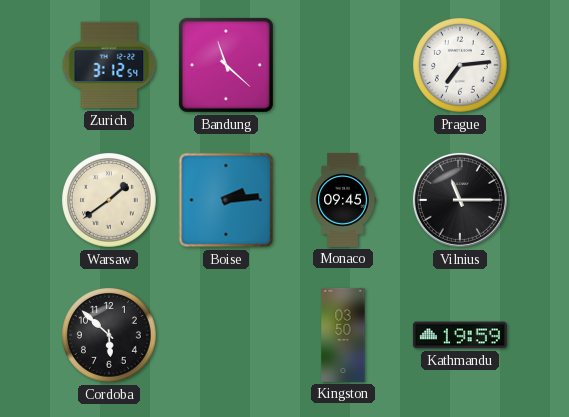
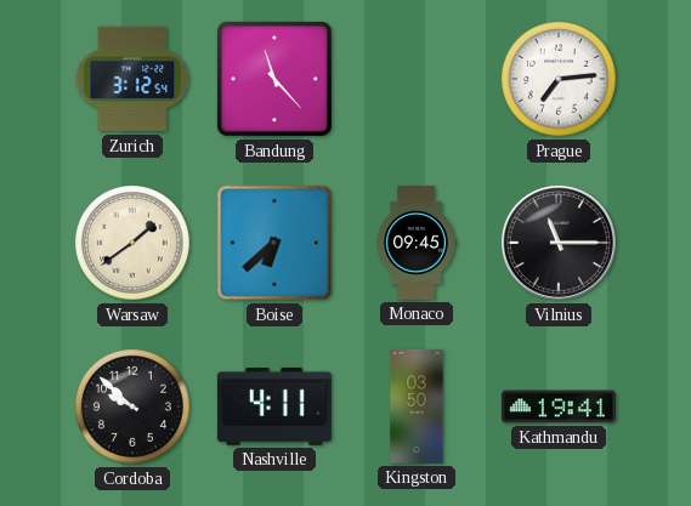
Bandung: 11:22 -> 11:23
Boise: 2:14 -> 6:38
Cordoba: 5:52 -> 9:52
Nashville: none -> 4:11
Kathmandu: 19:59 -> 19:41
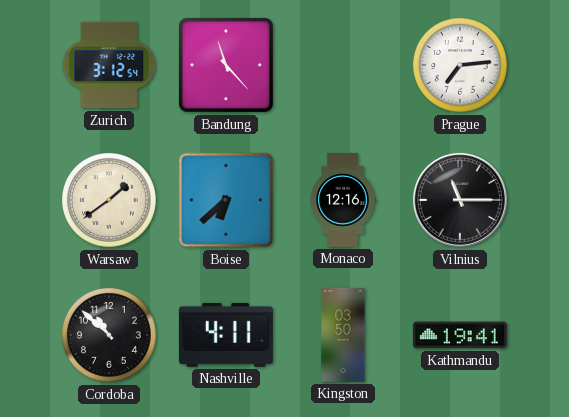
Monaco: 09:45 -> 12:16
Cordoba: 9:52 -> 10:52
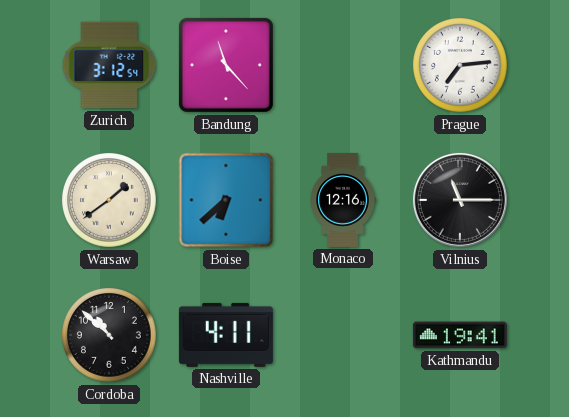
Kingston: 03:50 -> none
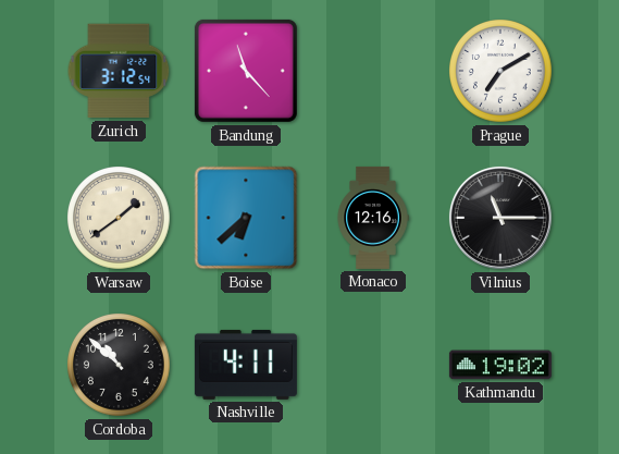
Prague: 7:14 -> 7:10
Kathmandu: 19:41 -> 19:02
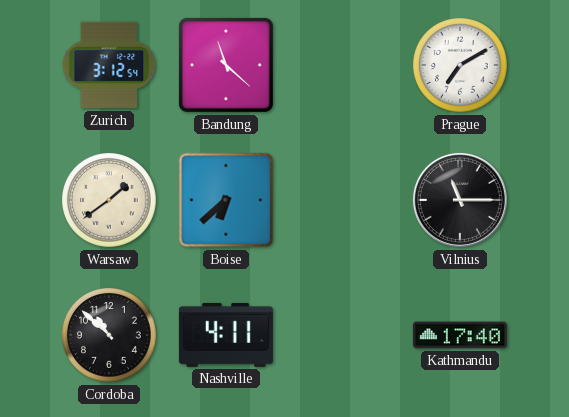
Bandung: 11:23 -> 11:22
Monaco: 12:16 -> none
Kathmandu: 19:02 -> 17:40
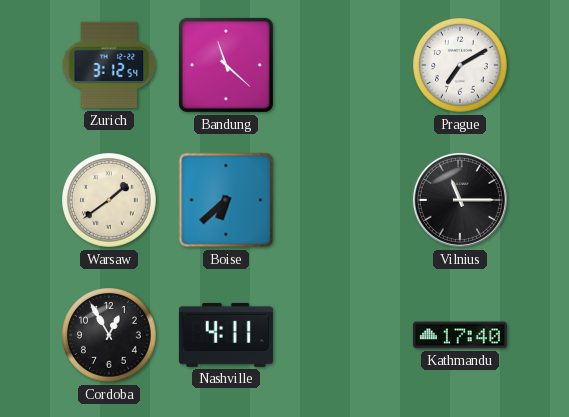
Cordoba: 10:52 -> 12:55
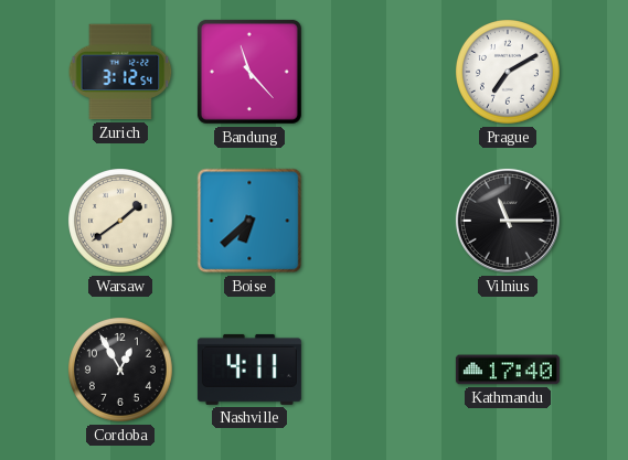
Bandung: 11:22 -> 11:23
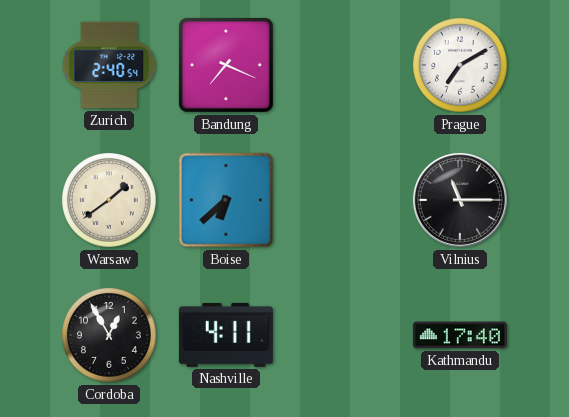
Zurich: 3:12 -> 2:40
Bandung: 11:23 -> 7:19
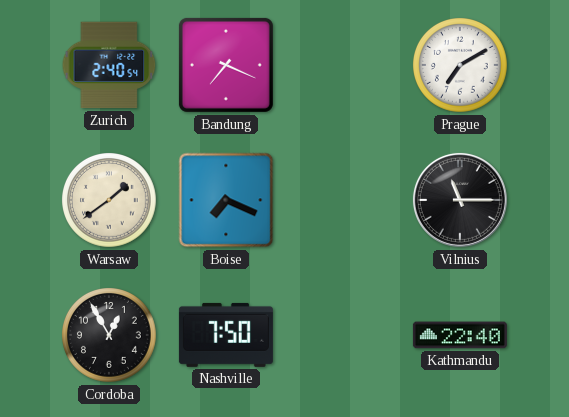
Boise: 6:38 -> 7:19
Nashville: 4:11 -> 7:50
Kathmandu: 17:40 -> 22:40
